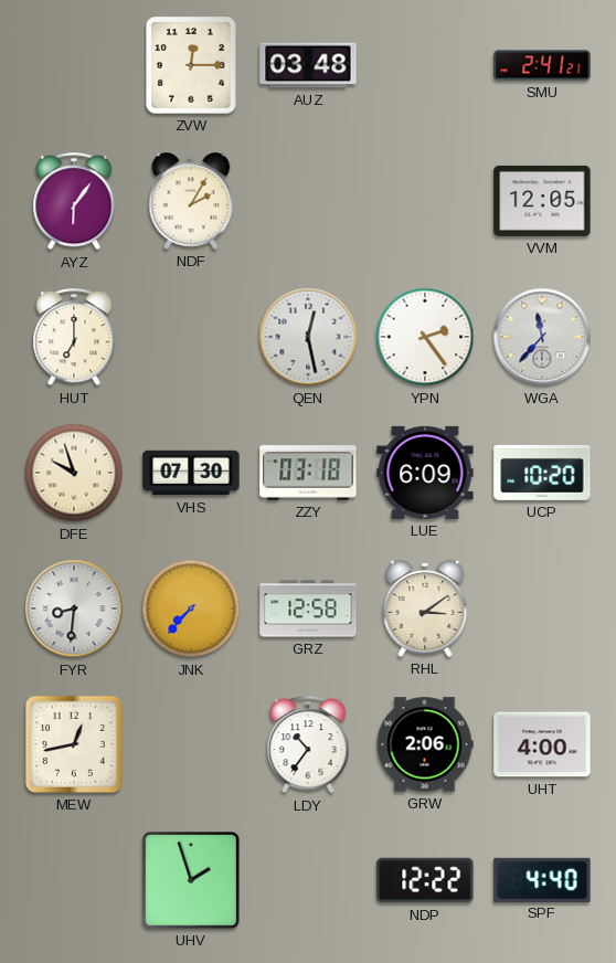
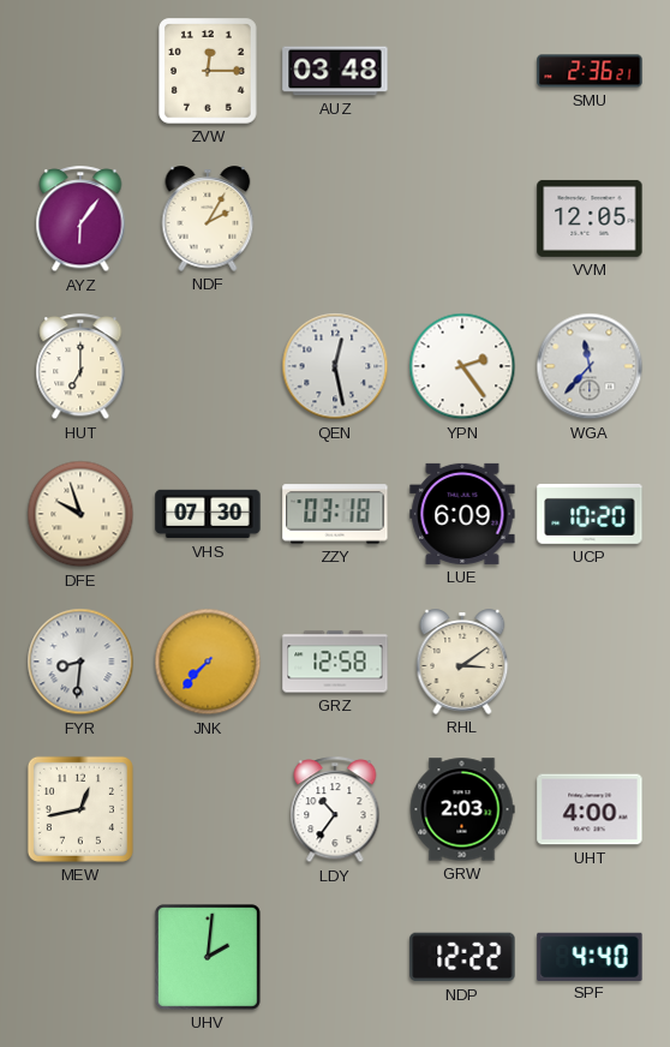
SMU: 2:41 -> 2:36
GRW: 2:06 -> 2:03
UHV: 1:57 -> 2:01
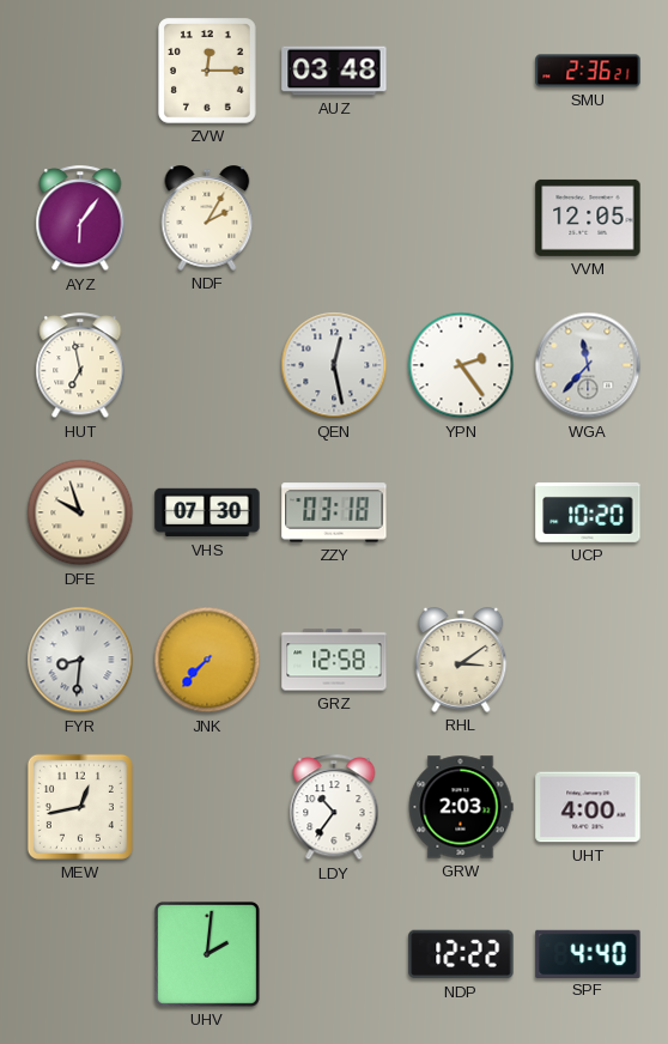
HUT: 7:00 -> 6:58
LUE: 6:09 -> none
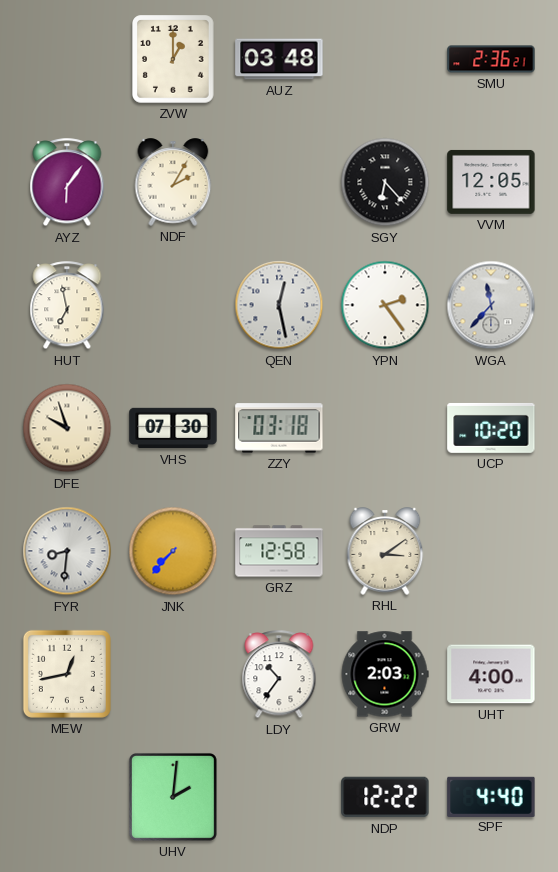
ZVW: 12:15 -> 1:00
SGY: none -> 6:23
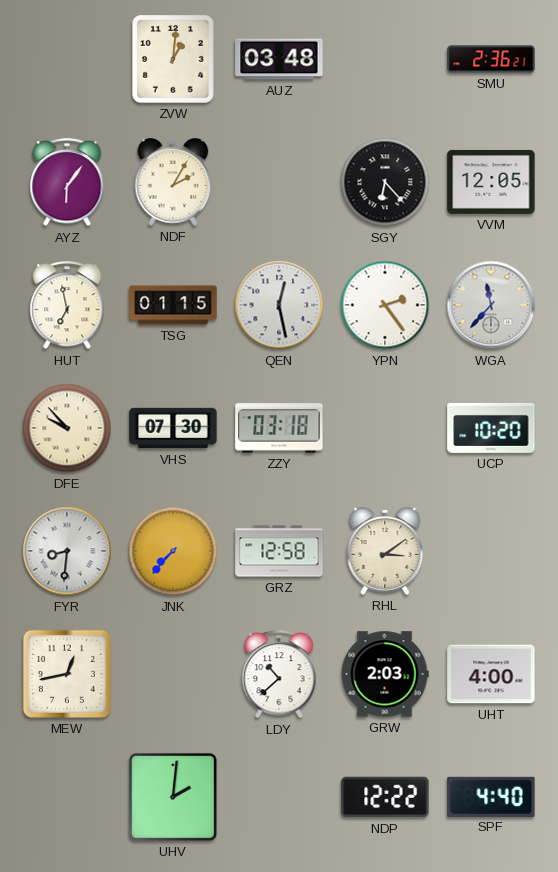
ZVW: 1:00 -> 1:01
TSG: none -> 01:15
DFE: 9:57 -> 9:53
LDY: 10:36 -> 10:38
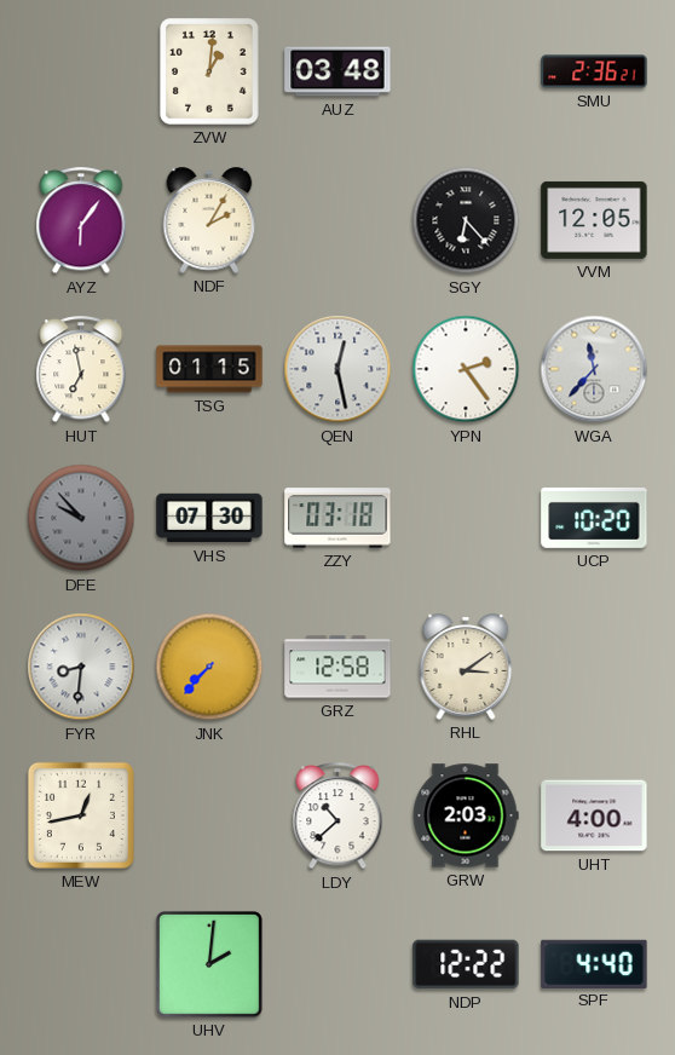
DFE dial: cream -> grey
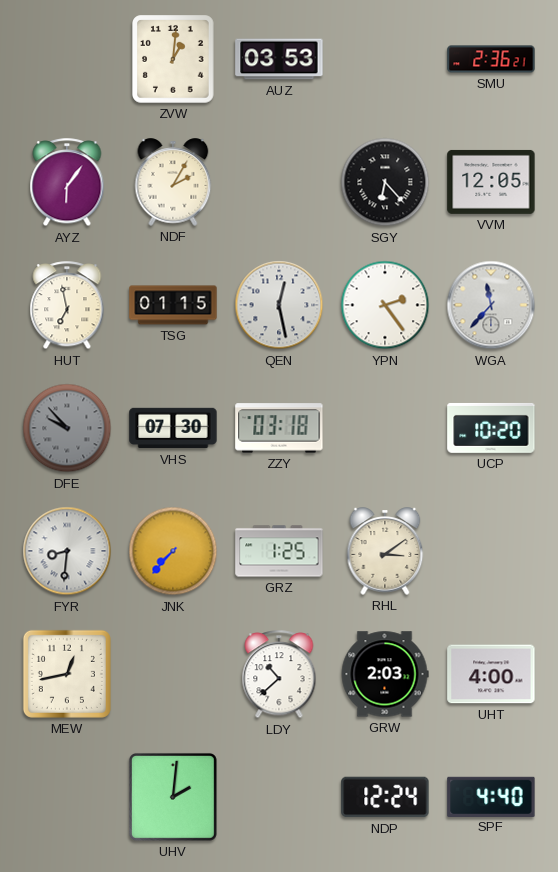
AUZ: 03:48 -> 03:53
GRZ: 12:58 -> 1:25
NDP: 12:22 -> 12:24
